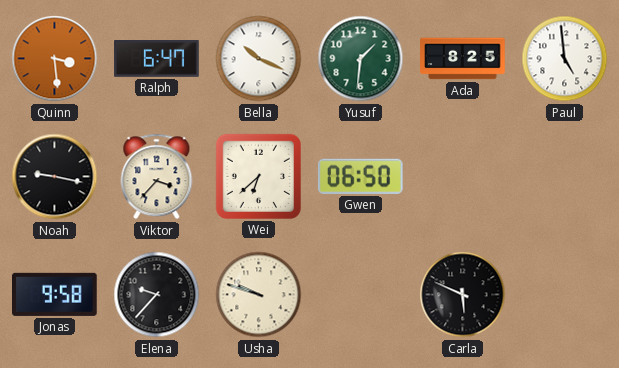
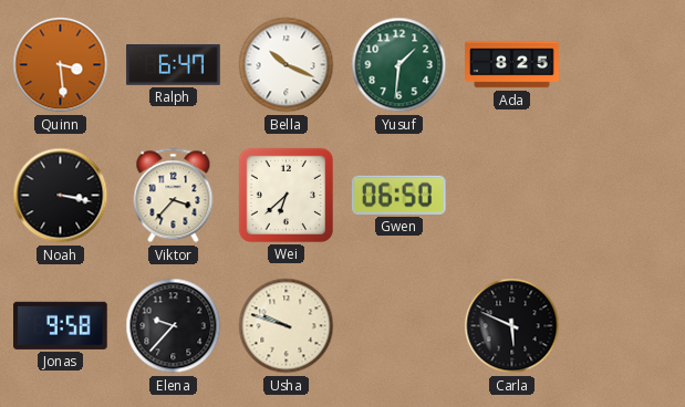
Paul: 4:59 -> none
Noah: 9:17 -> 3:17
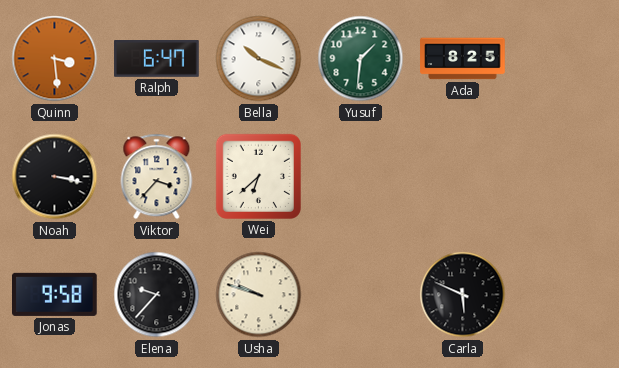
Gwen: 06:50 -> none
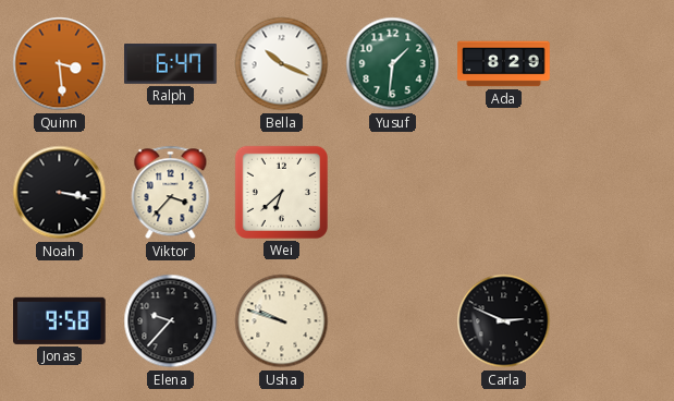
Ada: 8:25 -> 8:29
Carla: 5:49 -> 2:49
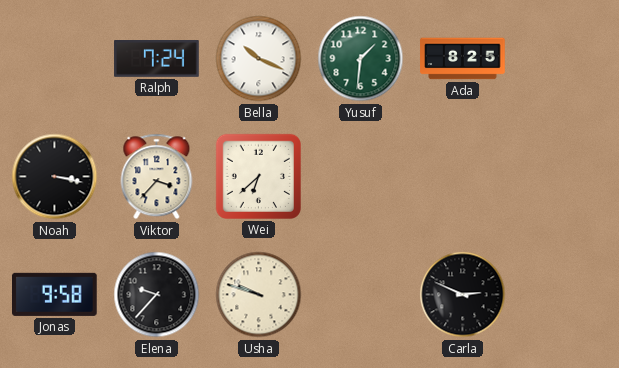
Quinn: 3:29 -> none
Ralph: 6:47 -> 7:24
Ada: 8:29 -> 8:25
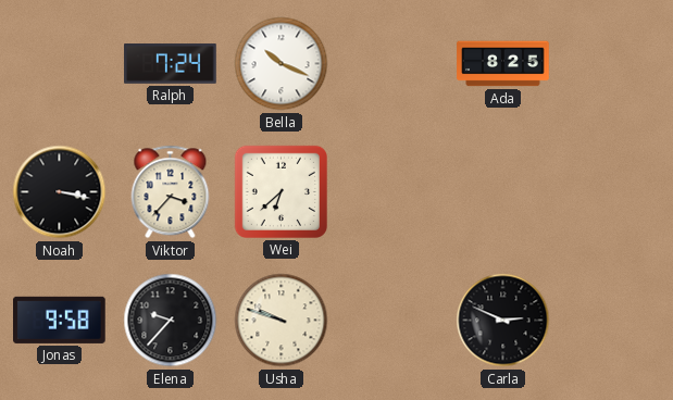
Yusuf: 1:31 -> none
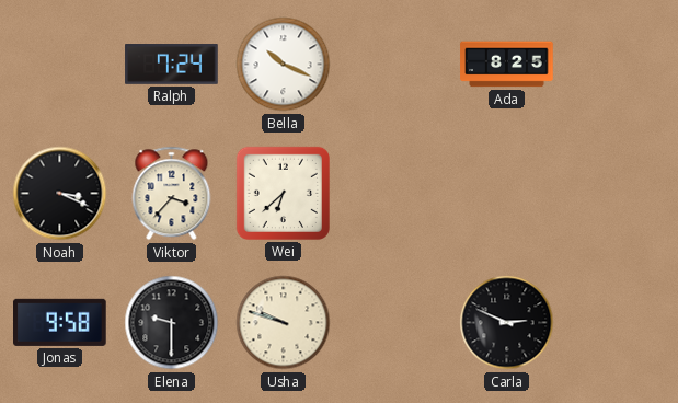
Noah: 3:17 -> 3:19
Elena: 9:37 -> 9:30
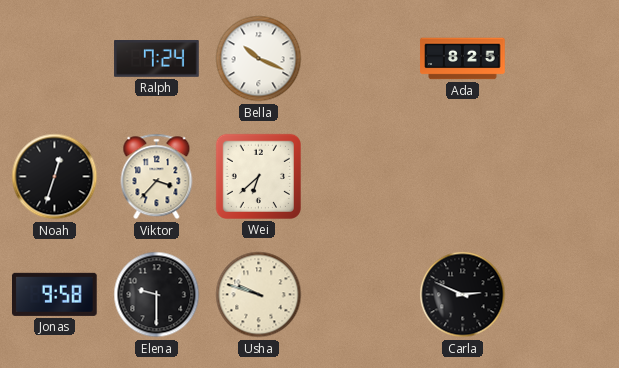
Noah: 3:19 -> 12:33
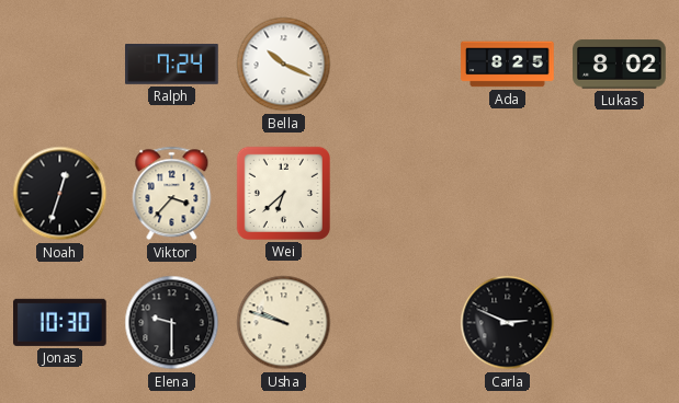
Lukas: none -> 8:02
Jonas: 9:58 -> 10:30
